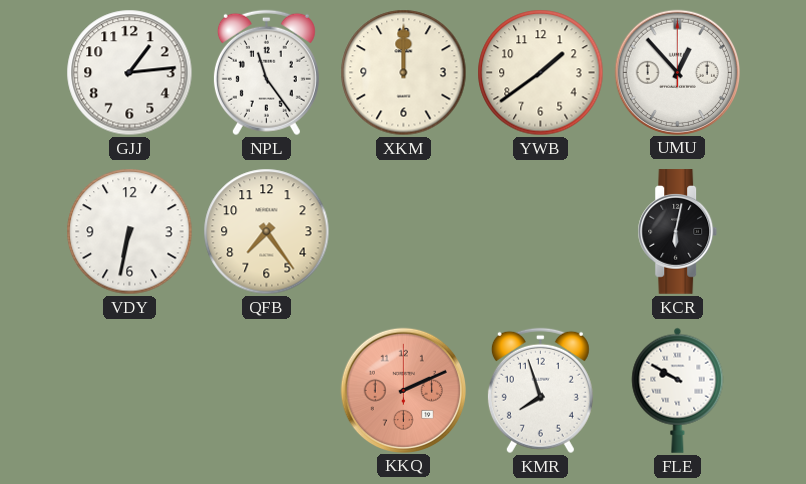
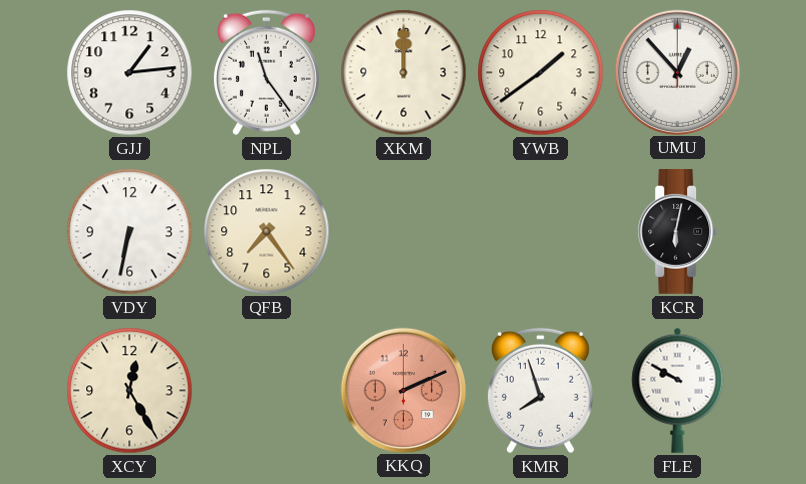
XCY: none -> 12:25
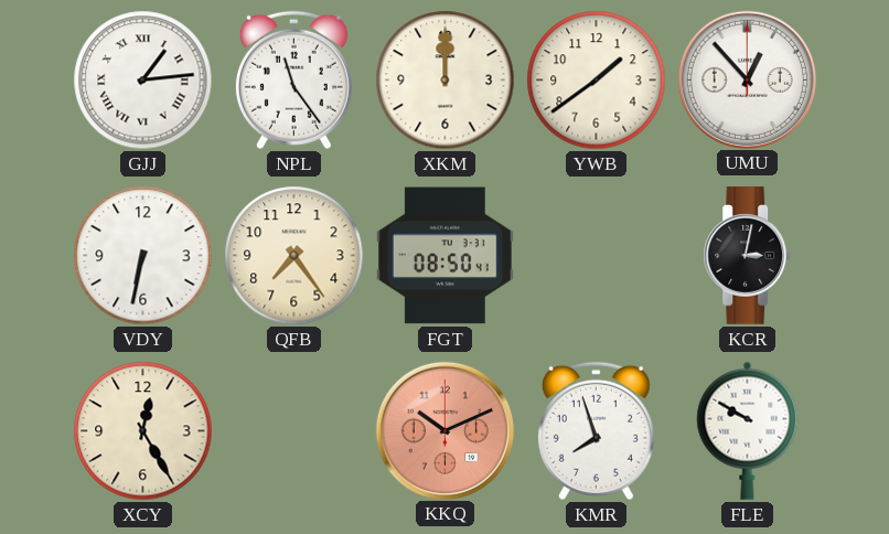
GJJ numerals: Arabic -> Roman
FGT: none -> 08:50
KCR: 6:02 -> 3:02
KKQ: 2:11 -> 10:11
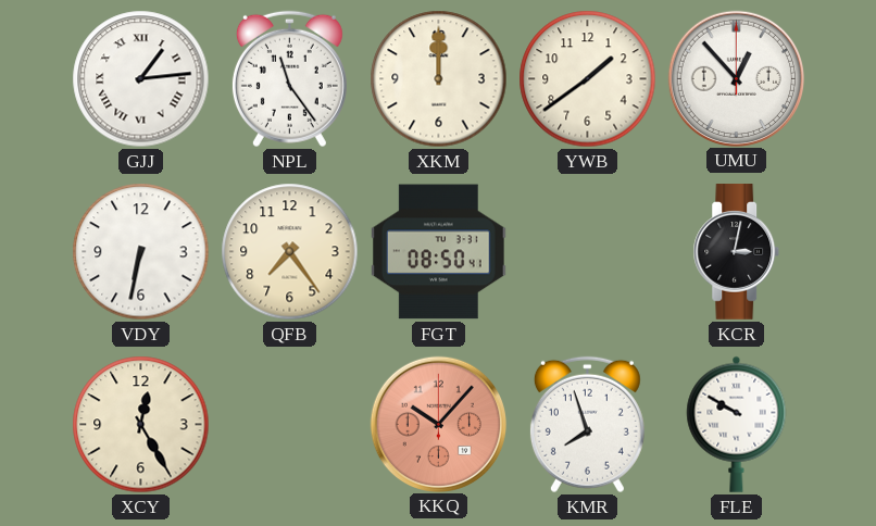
KKQ: 10:11 -> 10:07
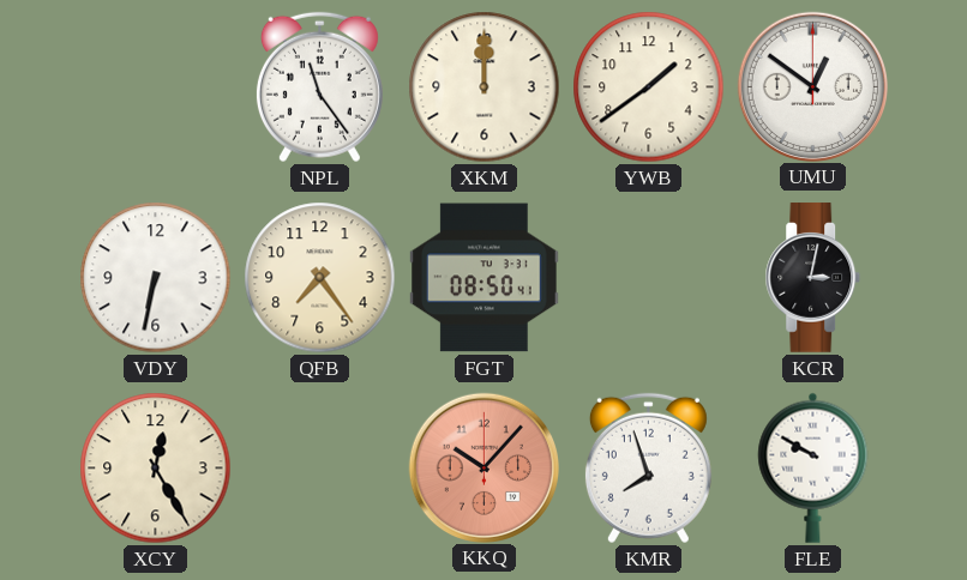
GJJ: 1:14 -> none
UMU: 12:53 -> 12:51
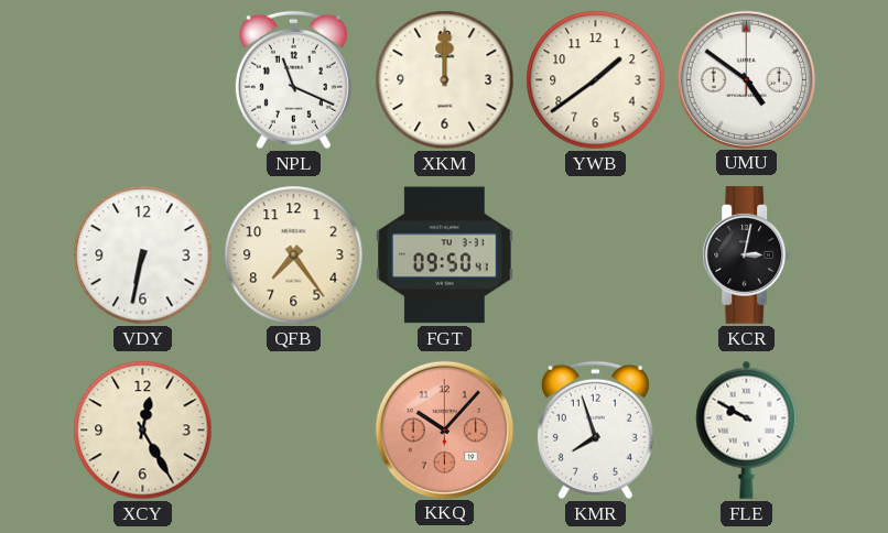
NPL: 11:24 -> 11:19
UMU: 12:51 -> 4:51
FGT: 08:50 -> 09:50
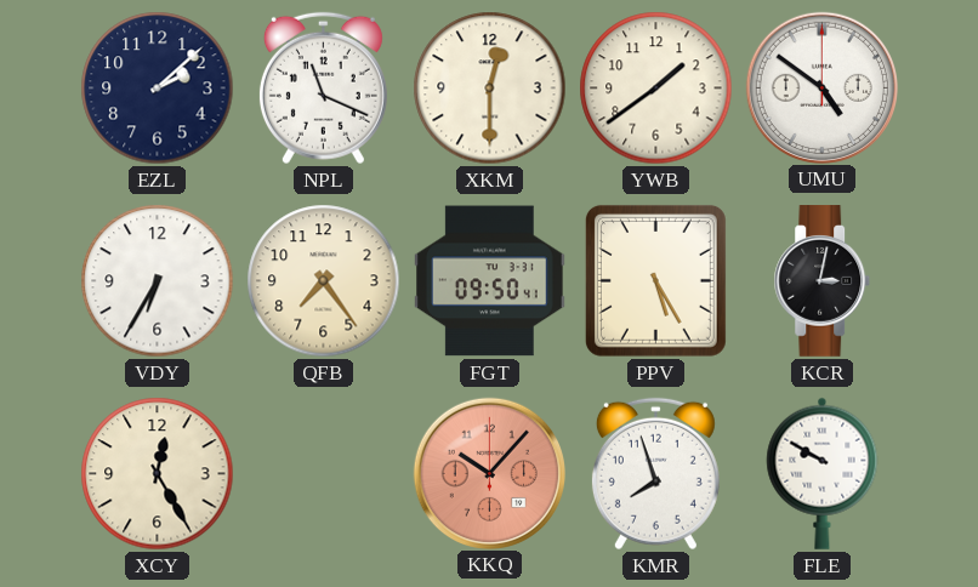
EZL: none -> 2:08
XKM: 12:00 -> 12:30
VDY: 6:32 -> 6:35
PPV: none -> 5:25
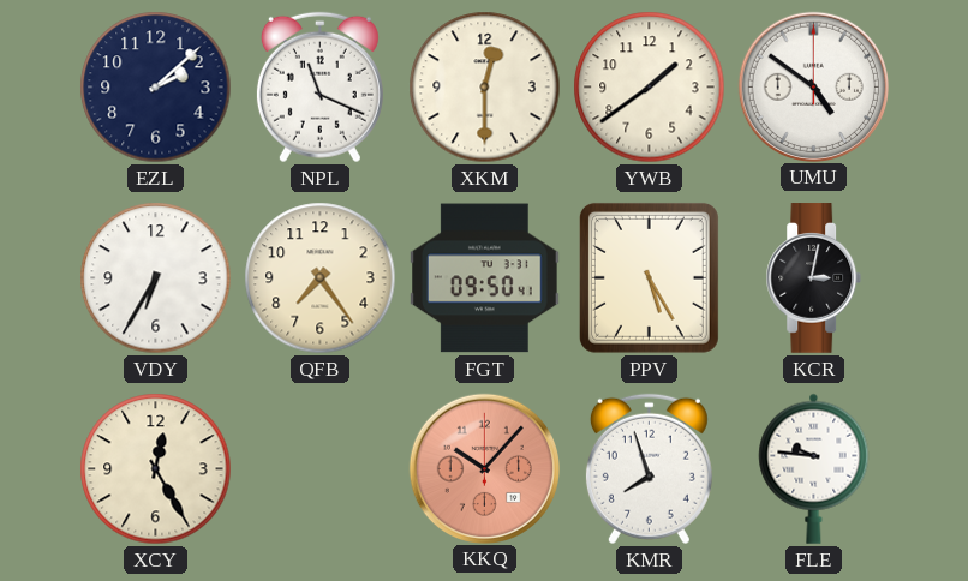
FLE: 9:50 -> 9:46
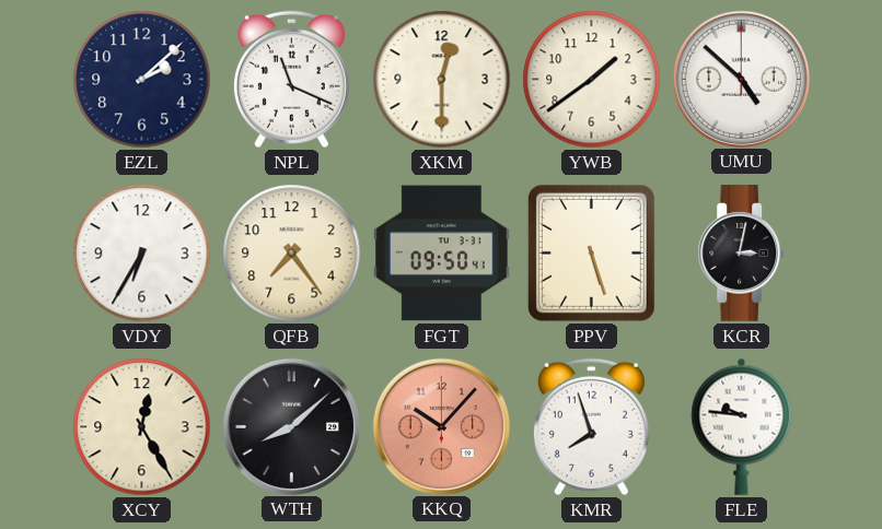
UMU: 4:51 -> 4:52
PPV: 5:25 -> 5:27
WTH: none -> 8:08
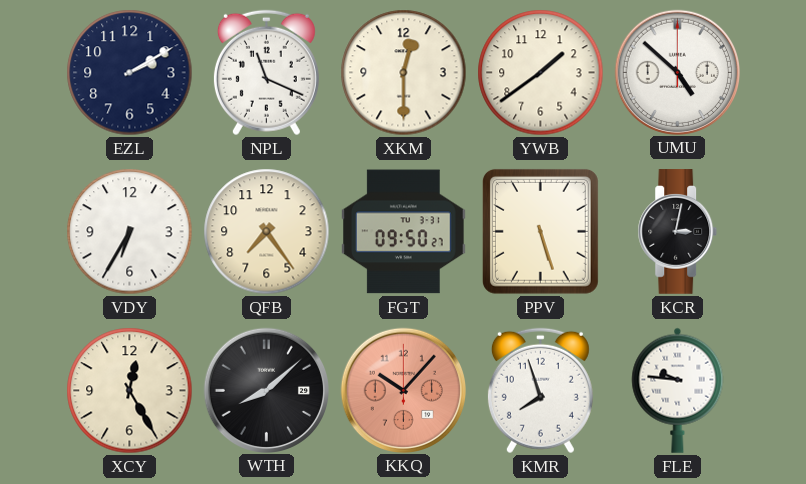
EZL: 2:08 -> 2:10
FGT: 09:50:41 -> 09:50:27
